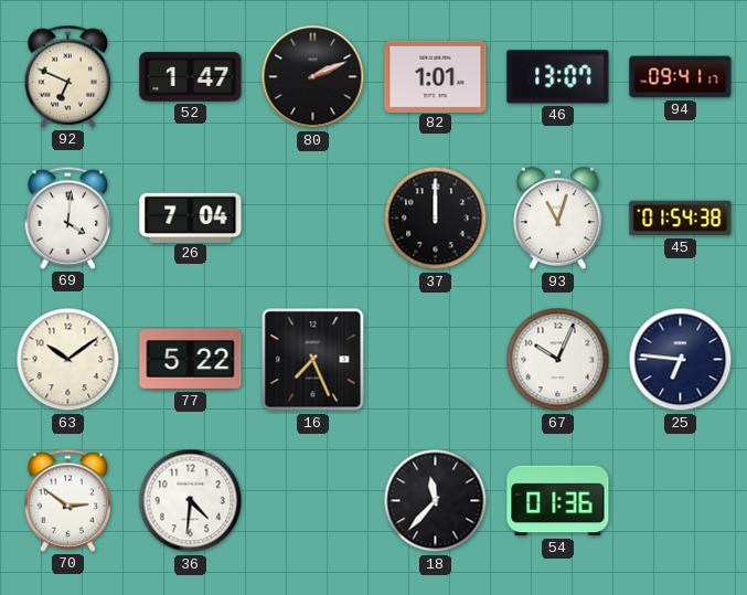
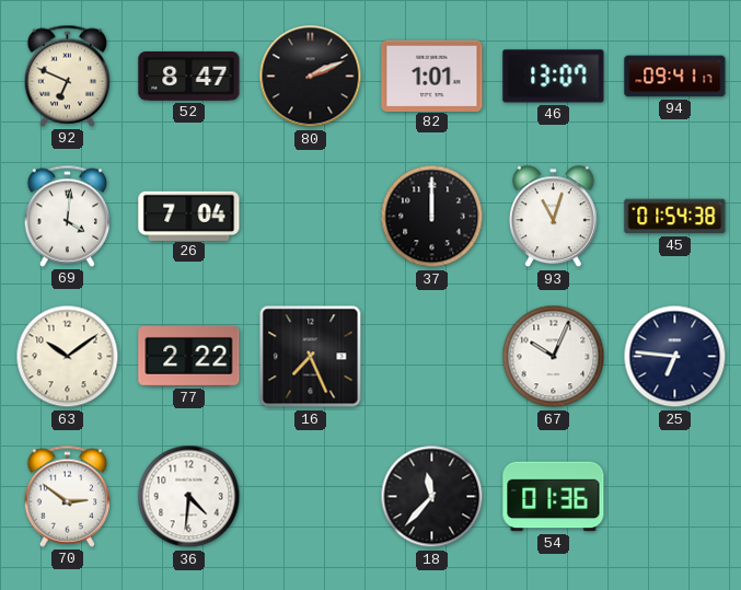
52: 1:47 -> 8:47
77: 5:22 -> 2:22
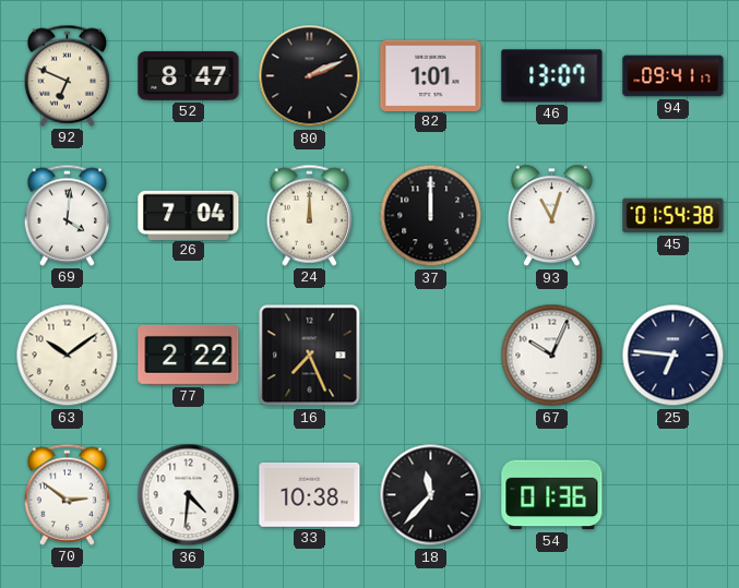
24: none -> 12:00
33: none -> 10:38
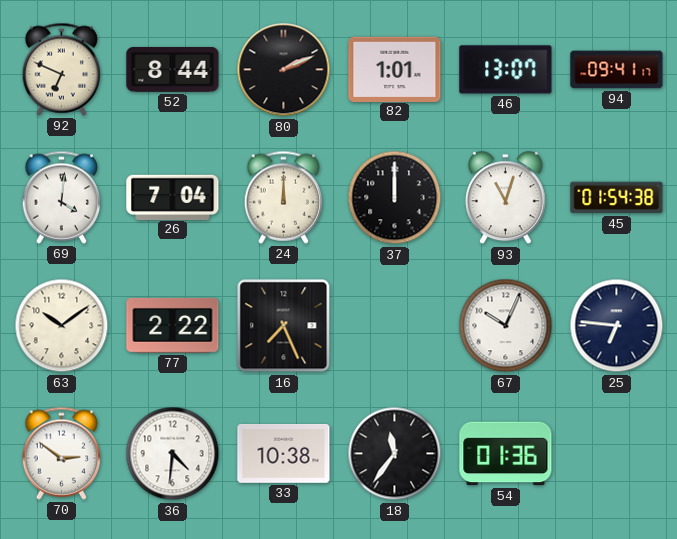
52: 8:47 -> 8:44
18: 11:37 -> 11:36
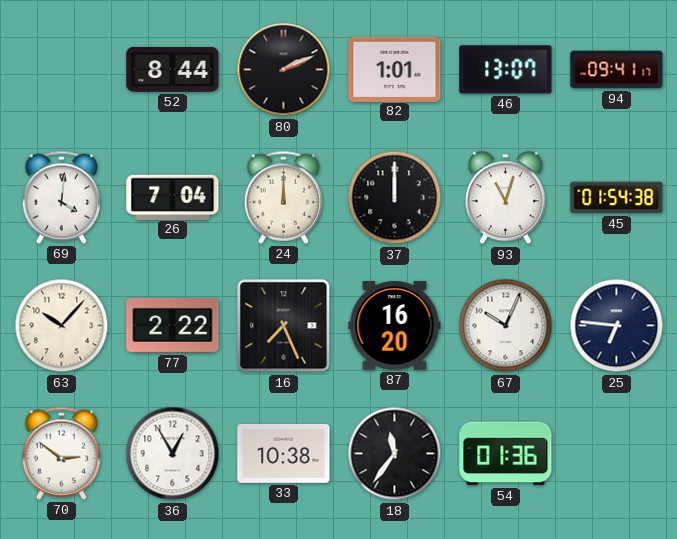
92: 6:49 -> none
63: 10:09 -> 10:07
87: none -> 16:20
36: 4:31 -> 12:55
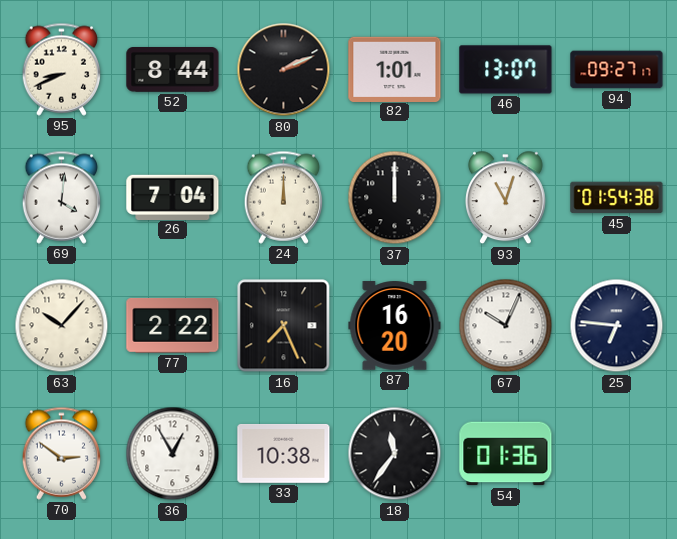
95: none -> 8:41
94: 09:41 -> 09:27
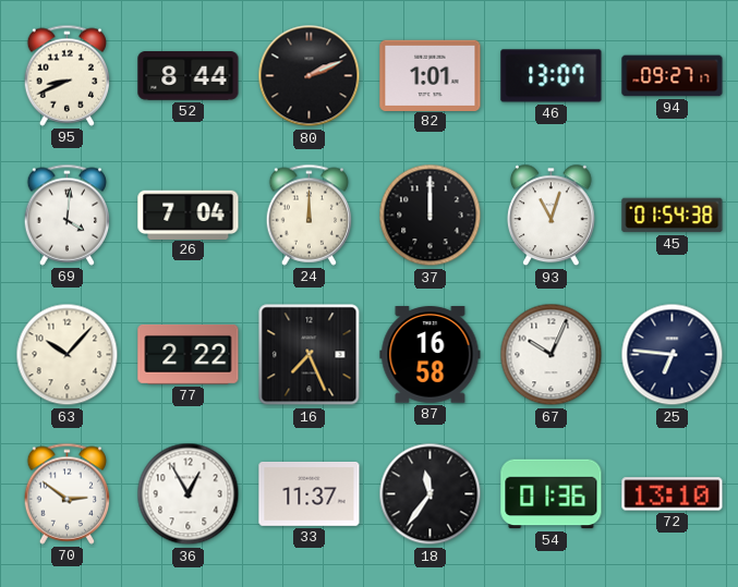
87: 16:20 -> 16:58
33: 10:38 -> 11:37
72: none -> 13:10
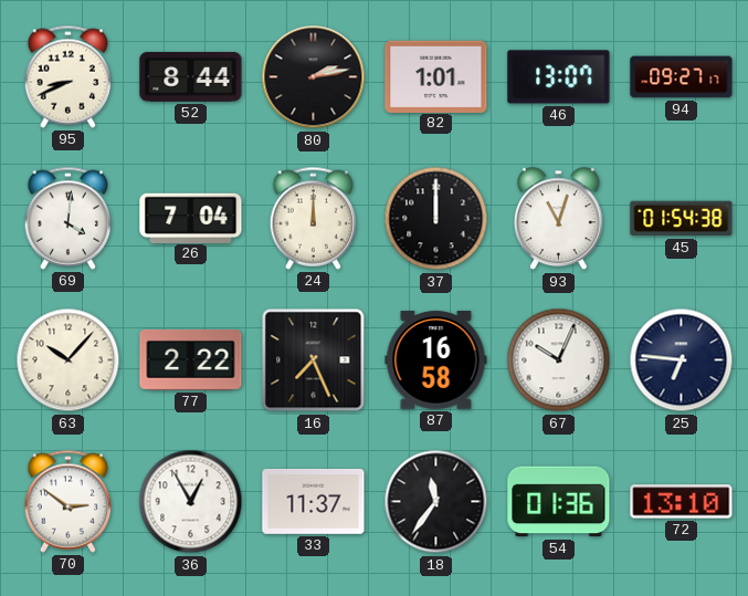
80: 2:11 -> 2:13
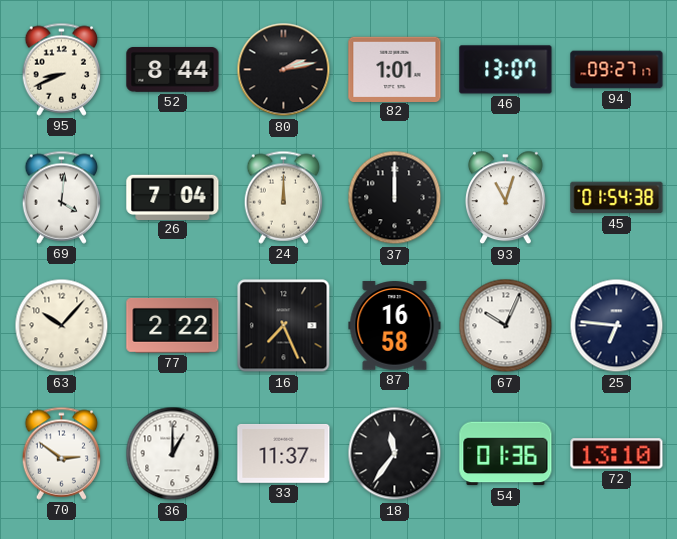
36: 12:55 -> 1:00
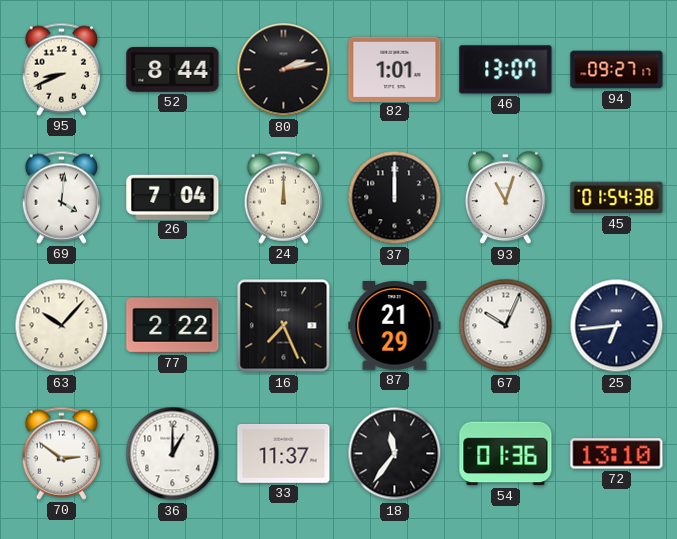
87: 16:58 -> 21:29
25: 6:46 -> 6:44
